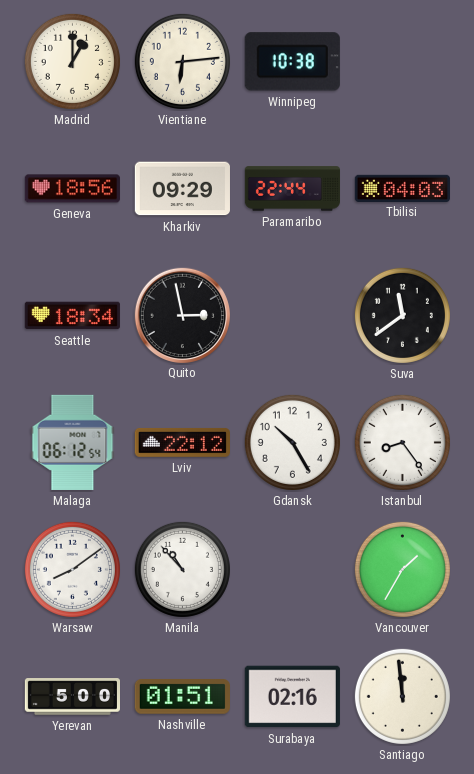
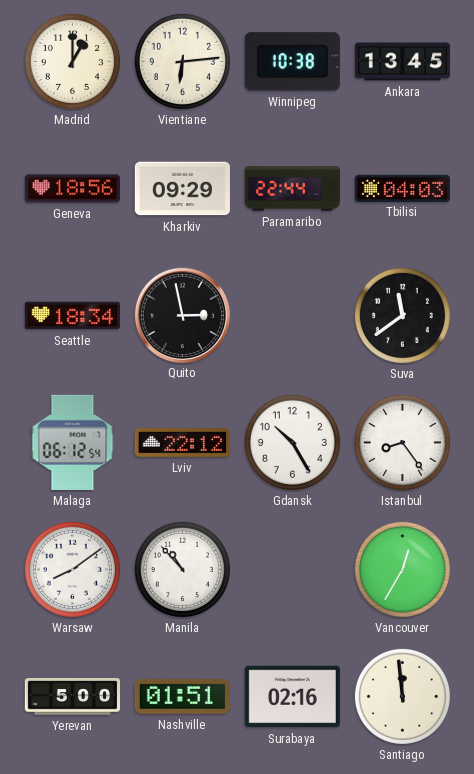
Ankara: none -> 13:45
Vancouver: 1:35 -> 12:35
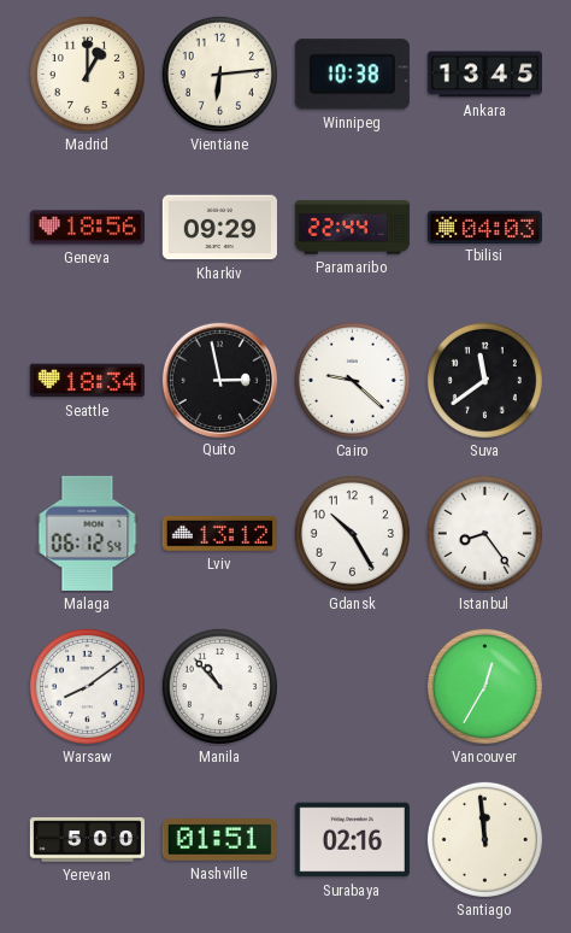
Cairo: none -> 9:22
Lviv: 22:12 -> 13:12
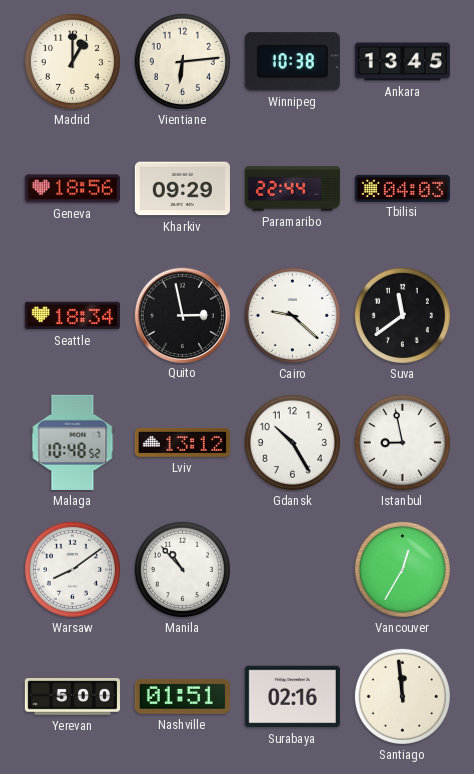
Malaga: 06:12 -> 10:48
Istanbul: 8:24 -> 8:58
